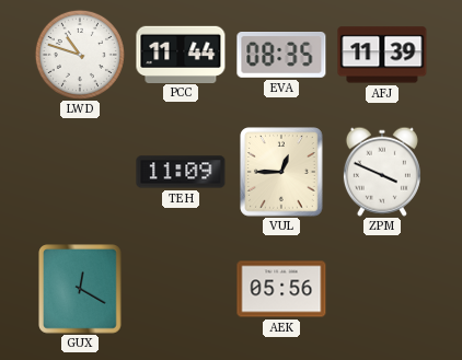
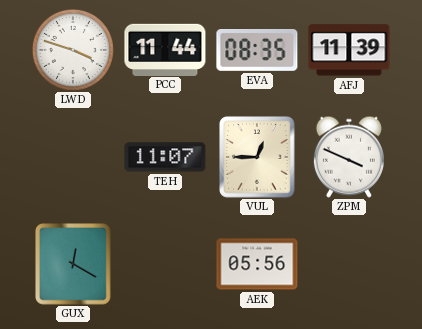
LWD: 10:48 -> 3:48
TEH: 11:09 -> 11:07
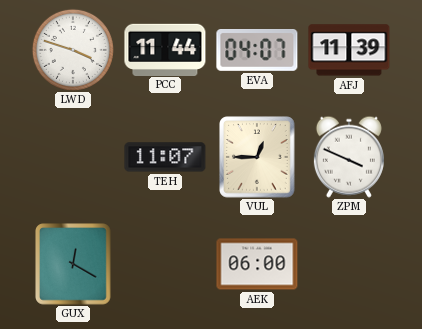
EVA: 08:35 -> 04:07
AEK: 05:56 -> 06:00
